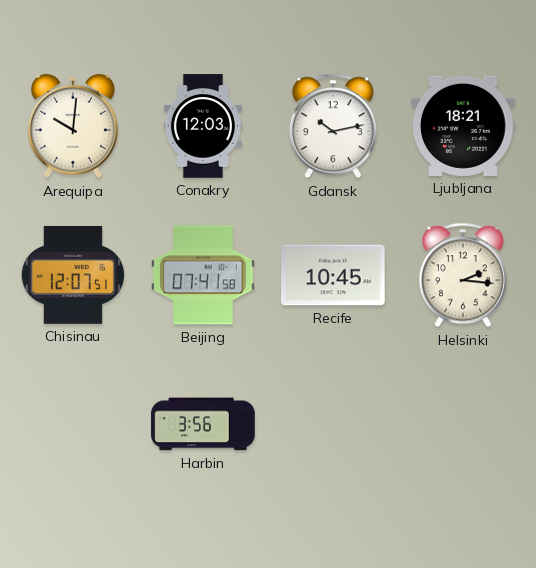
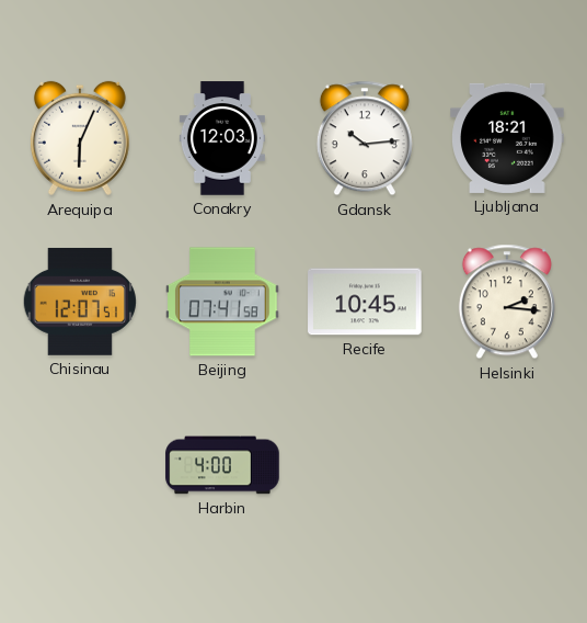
Arequipa: 10:01 -> 6:04
Gdansk: 10:13 -> 10:14
Harbin: 3:56 -> 4:00
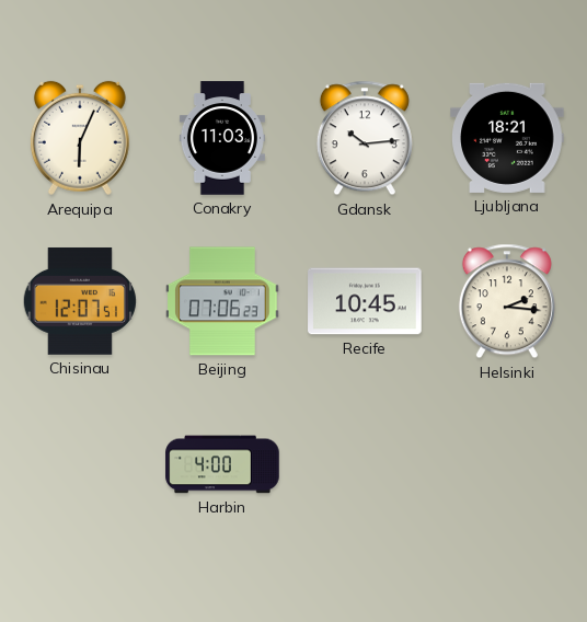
Conakry: 12:03 -> 11:03
Beijing: 07:41 -> 07:06
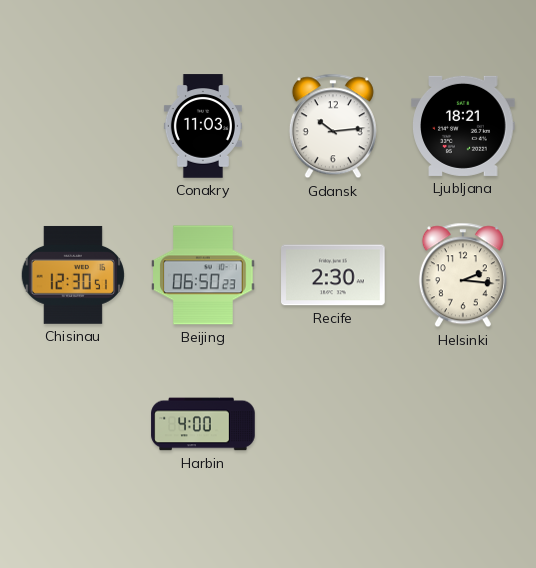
Arequipa: 6:04 -> none
Chisinau: 12:07 -> 12:30
Beijing: 07:06 -> 06:50
Recife: 10:45 -> 2:30
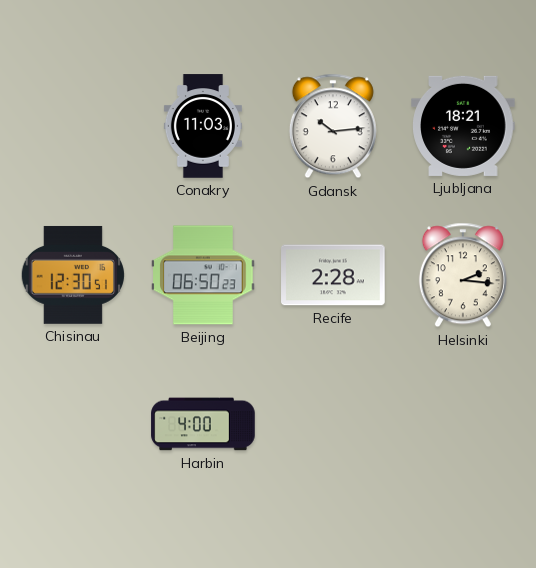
Recife: 2:30 -> 2:28
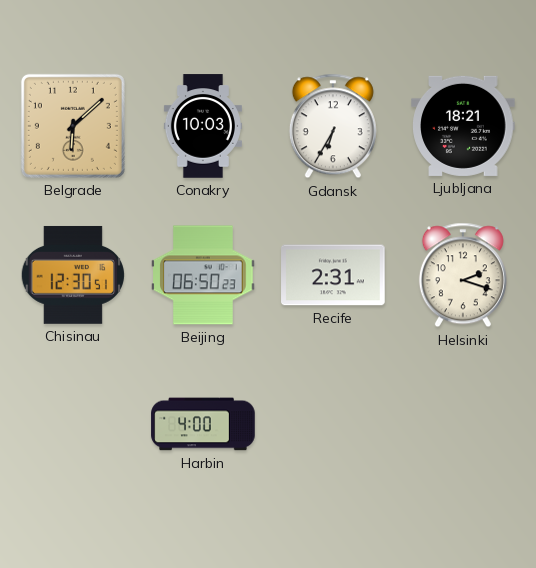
Belgrade: none -> 6:08
Conakry: 11:03 -> 10:03
Gdansk: 10:14 -> 6:35
Recife: 2:28 -> 2:31
Helsinki: 2:16 -> 2:18
